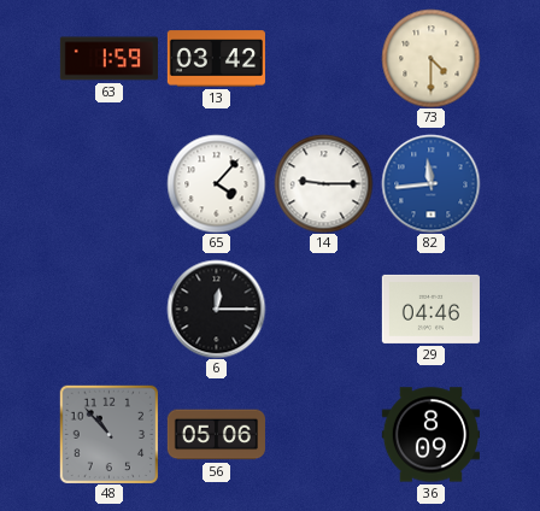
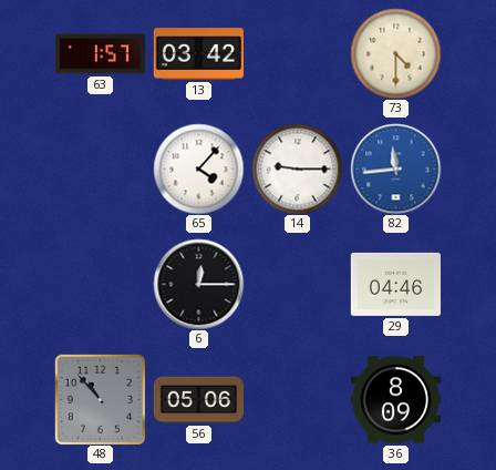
63: 1:59 -> 1:57
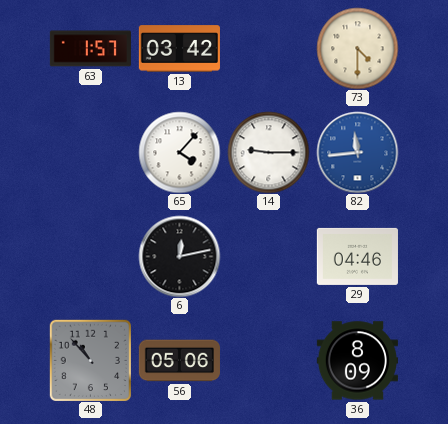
6: 12:15 -> 12:13
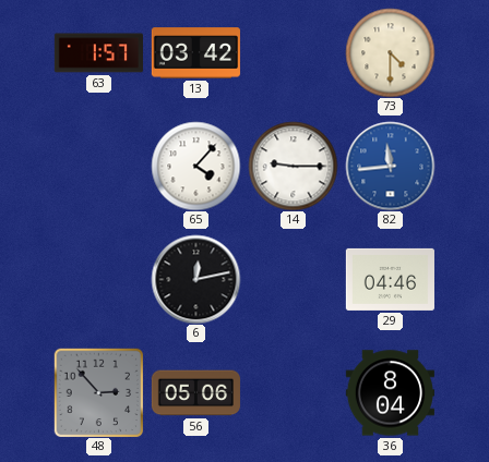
48: 10:53 -> 2:53
36: 8:09 -> 8:04
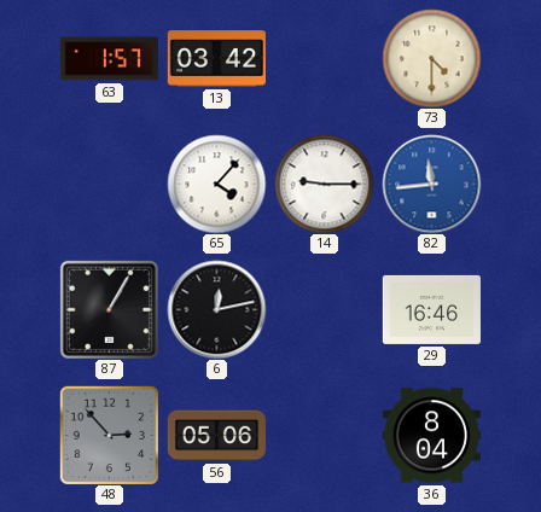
87: none -> 1:05
29: 04:46 -> 16:46
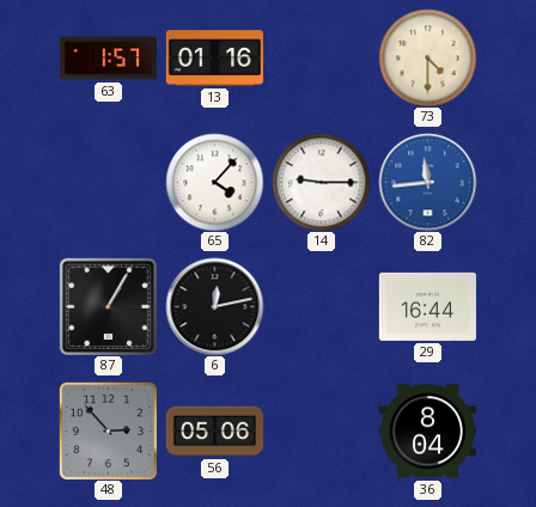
13: 03:42 -> 01:16
29: 16:46 -> 16:44
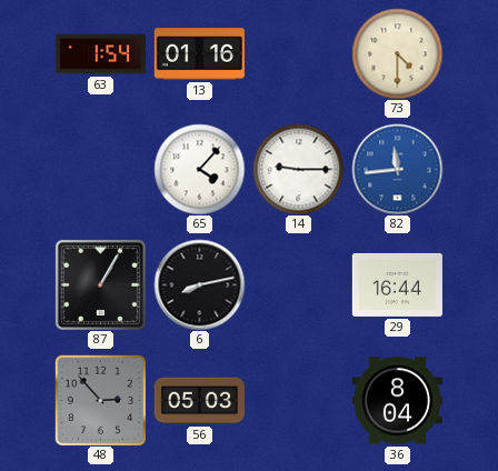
63: 1:57 -> 1:54
6: 12:13 -> 8:13
56: 05:06 -> 05:03
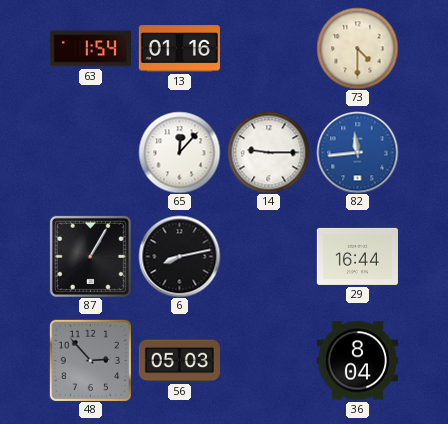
65: 4:07 -> 12:07
